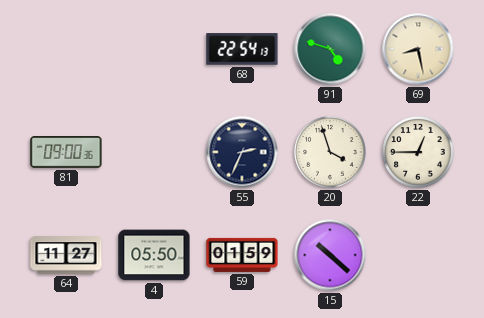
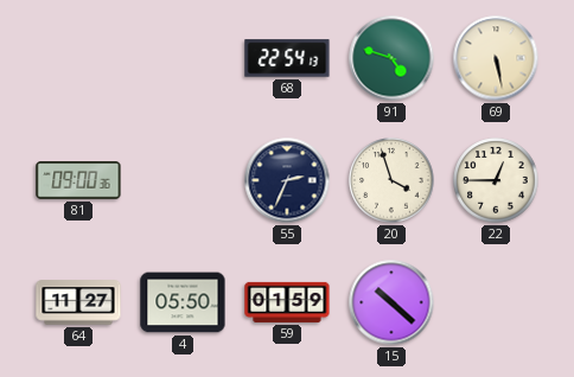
69: 8:28 -> 5:28
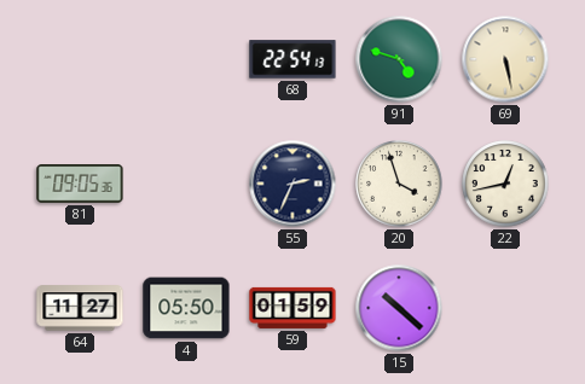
81: 09:00 -> 09:05
22: 12:45 -> 12:43
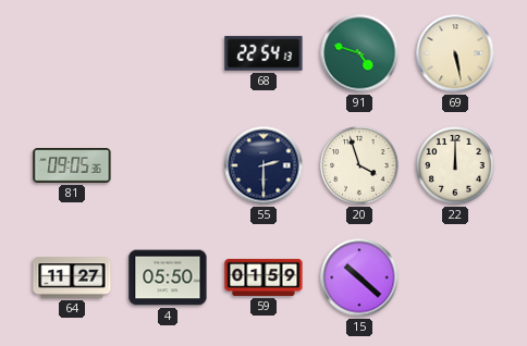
55: 2:34 -> 2:30
22: 12:43 -> 12:00
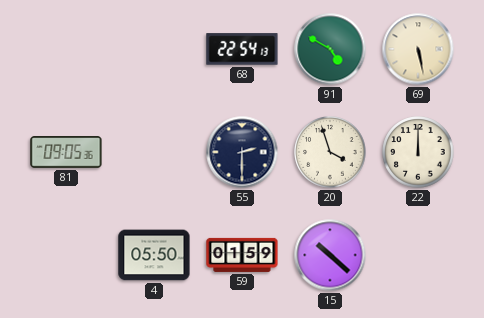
91: 4:48 -> 4:50
64: 11:27 -> none
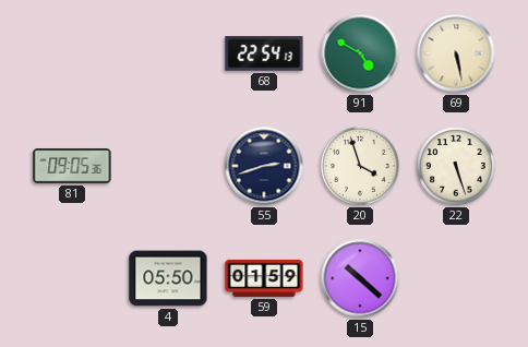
55: 2:30 -> 2:42
22: 12:00 -> 5:27
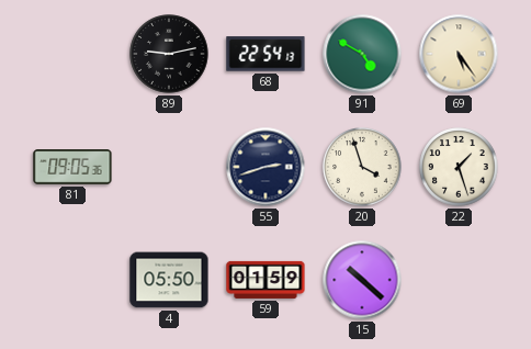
89: none -> 9:13
69: 5:28 -> 5:24
22: 5:27 -> 1:27
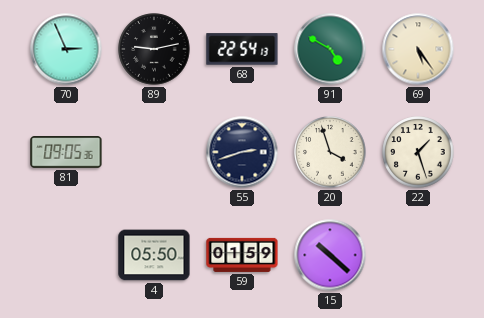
70: none -> 2:56
